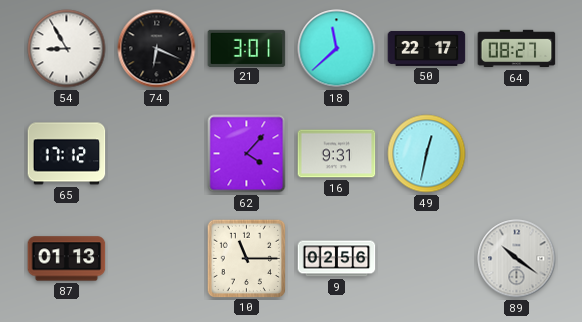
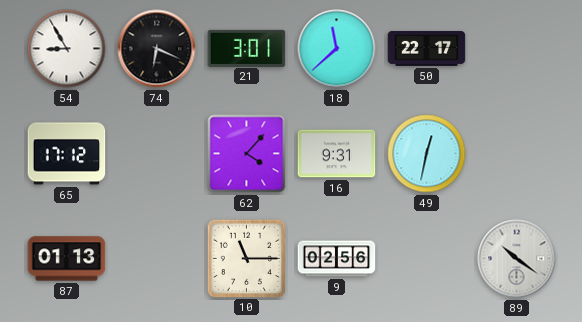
64: 08:27 -> none
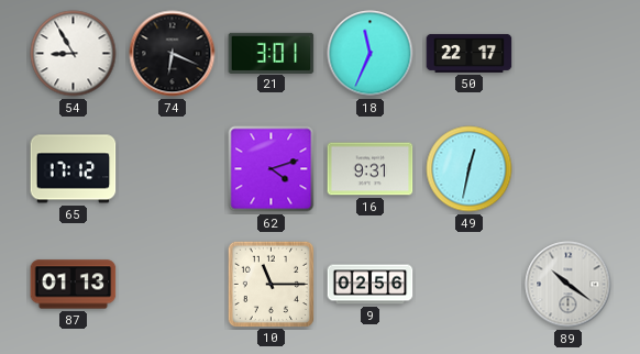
18: 11:38 -> 11:34
62: 4:07 -> 4:12
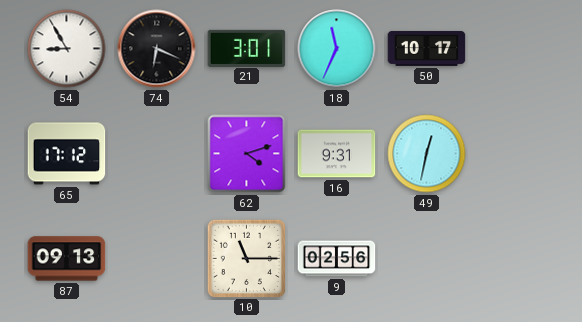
50: 22:17 -> 10:17
87: 01:13 -> 09:13
89: 10:21 -> none
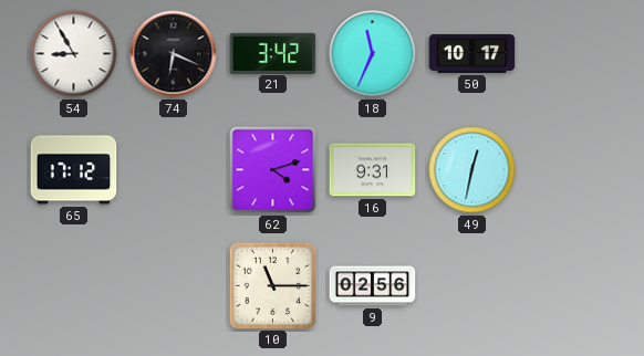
21: 3:01 -> 3:42
87: 09:13 -> none
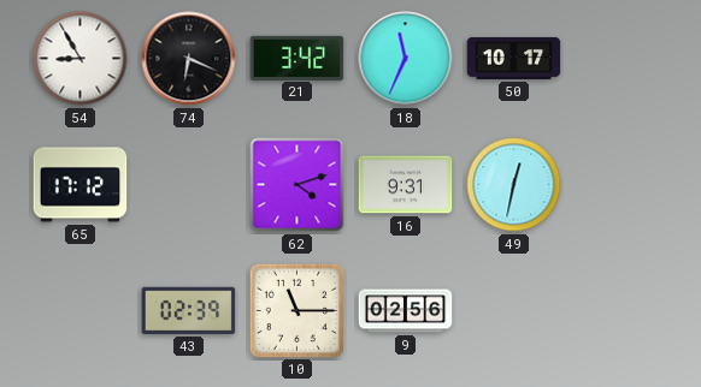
43: none -> 02:39
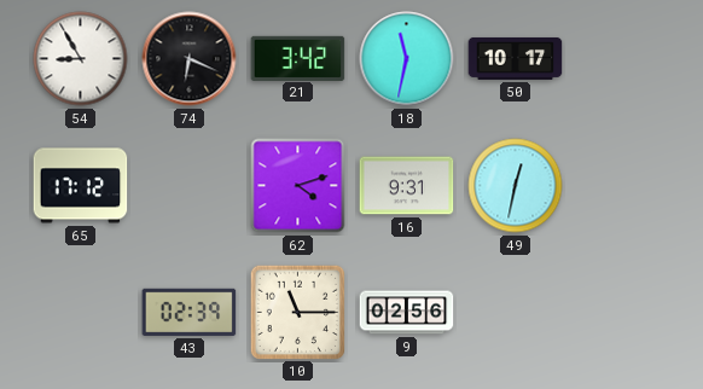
18: 11:34 -> 11:32
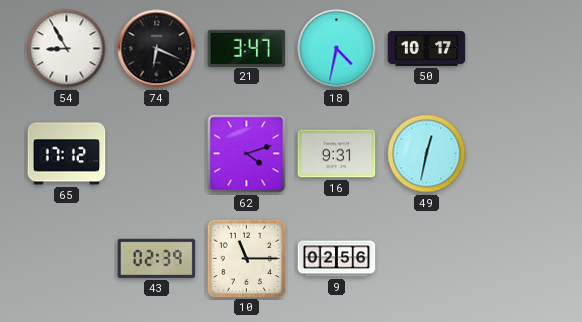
21: 3:42 -> 3:47
18: 11:32 -> 4:32
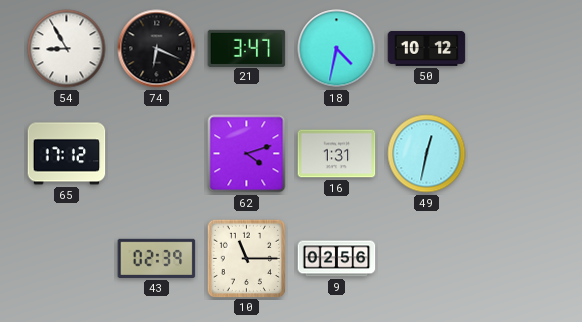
50: 10:17 -> 10:12
16: 9:31 -> 1:31
